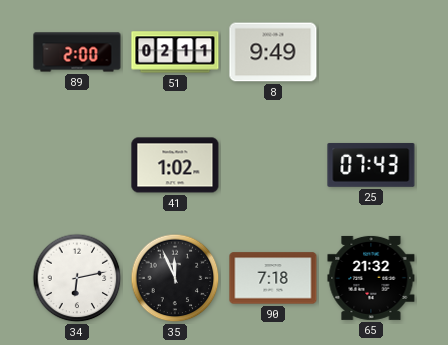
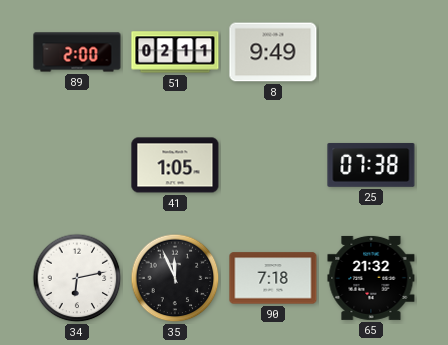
41: 1:02 -> 1:05
25: 07:43 -> 07:38
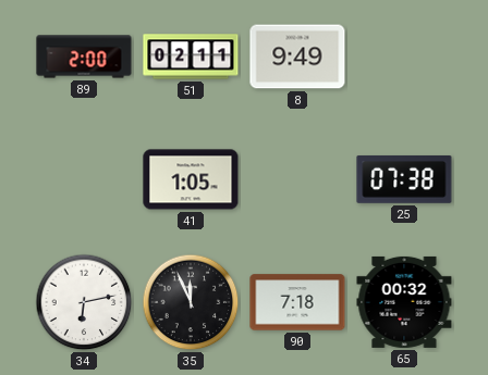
65: 21:32 -> 00:32
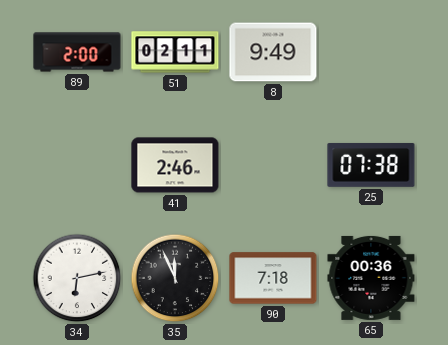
41: 1:05 -> 2:46
65: 00:32 -> 00:36
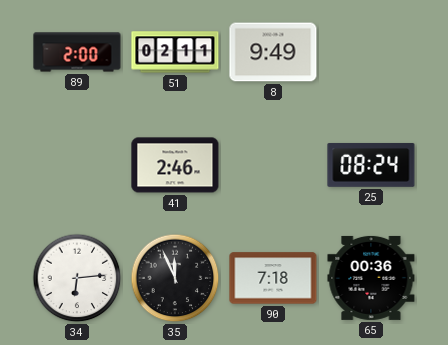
25: 07:38 -> 08:24
34: 6:13 -> 6:14
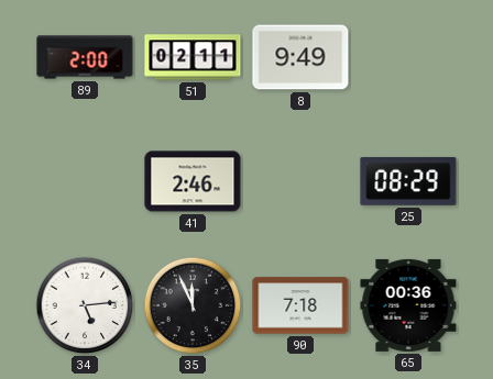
25: 08:24 -> 08:29
34: 6:14 -> 5:14
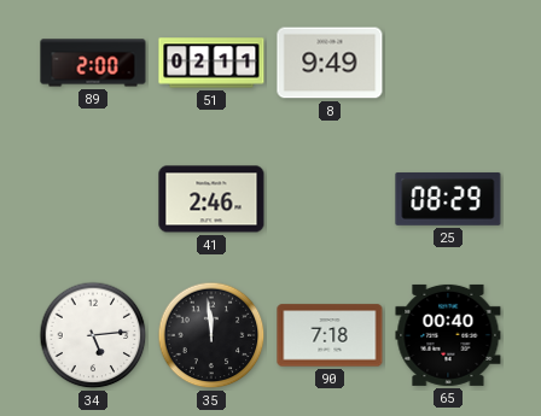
35: 11:56 -> 11:59
65: 00:36 -> 00:40
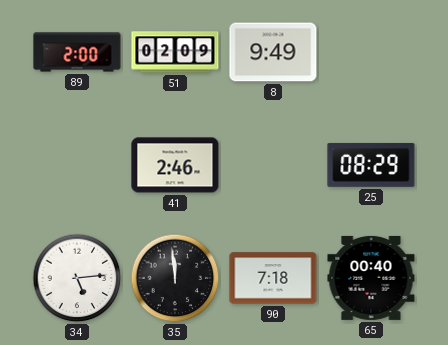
51: 02:11 -> 02:09
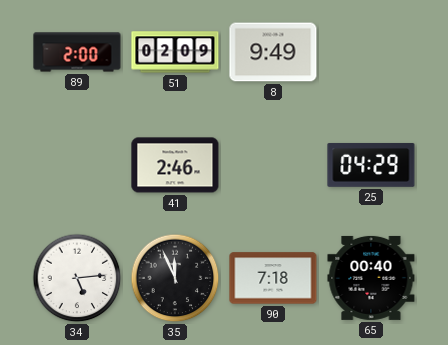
25: 08:29 -> 04:29
35: 11:59 -> 11:56
